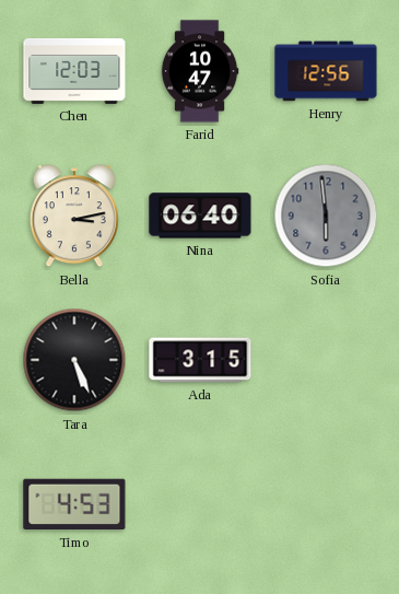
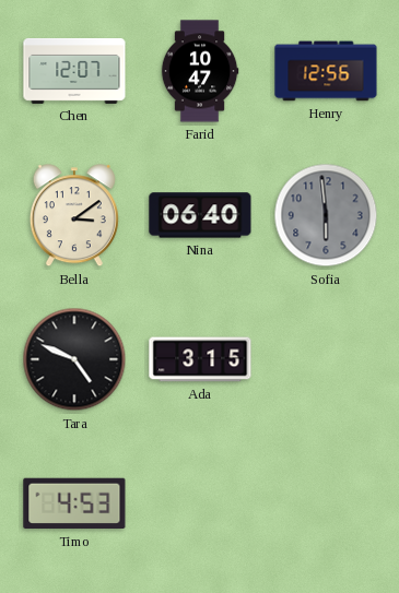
Chen: 12:03 -> 12:07
Bella: 3:13 -> 3:09
Tara: 5:26 -> 4:49
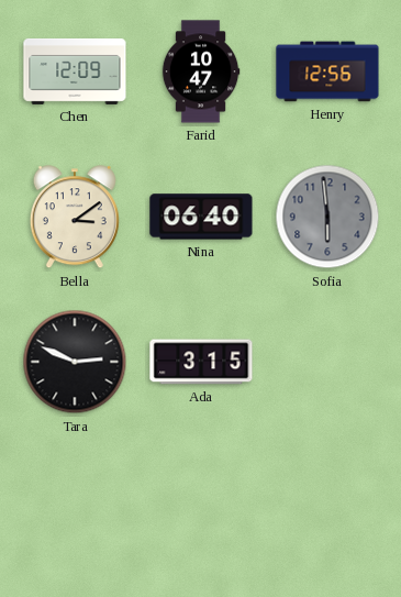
Chen: 12:07 -> 12:09
Tara: 4:49 -> 2:49
Timo: 4:53 -> none
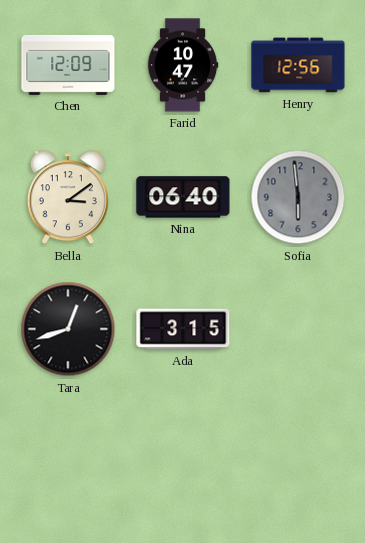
Tara: 2:49 -> 12:42
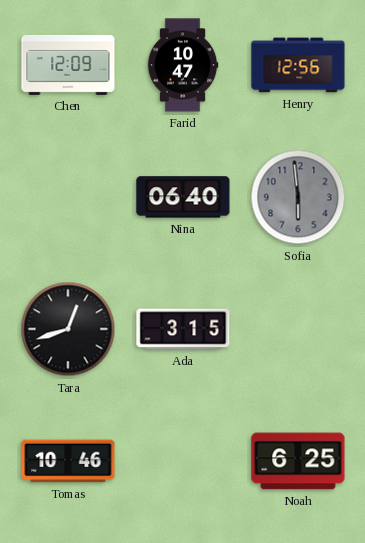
Bella: 3:09 -> none
Tomas: none -> 10:46
Noah: none -> 6:25
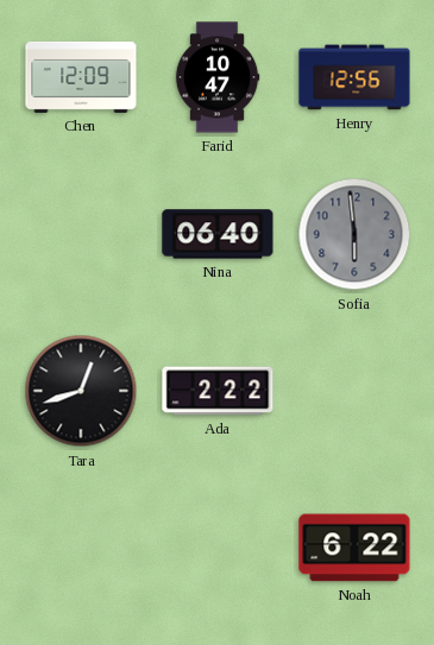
Ada: 3:15 -> 2:22
Tomas: 10:46 -> none
Noah: 6:25 -> 6:22
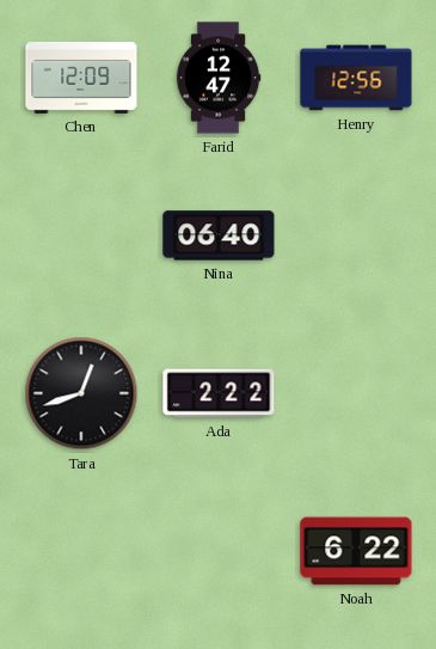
Farid: 10:47 -> 12:47
Sofia: 5:59 -> none
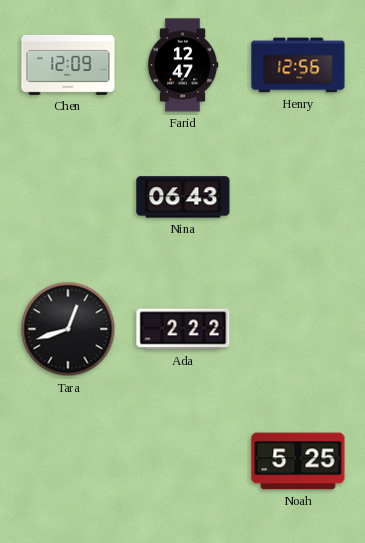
Nina: 06:40 -> 06:43
Noah: 6:22 -> 5:25
